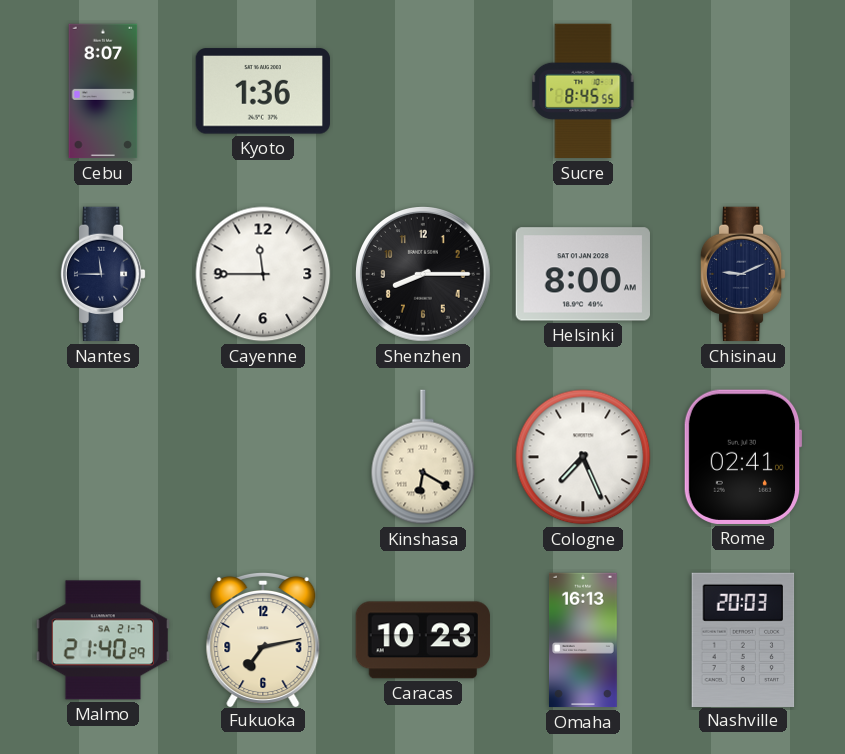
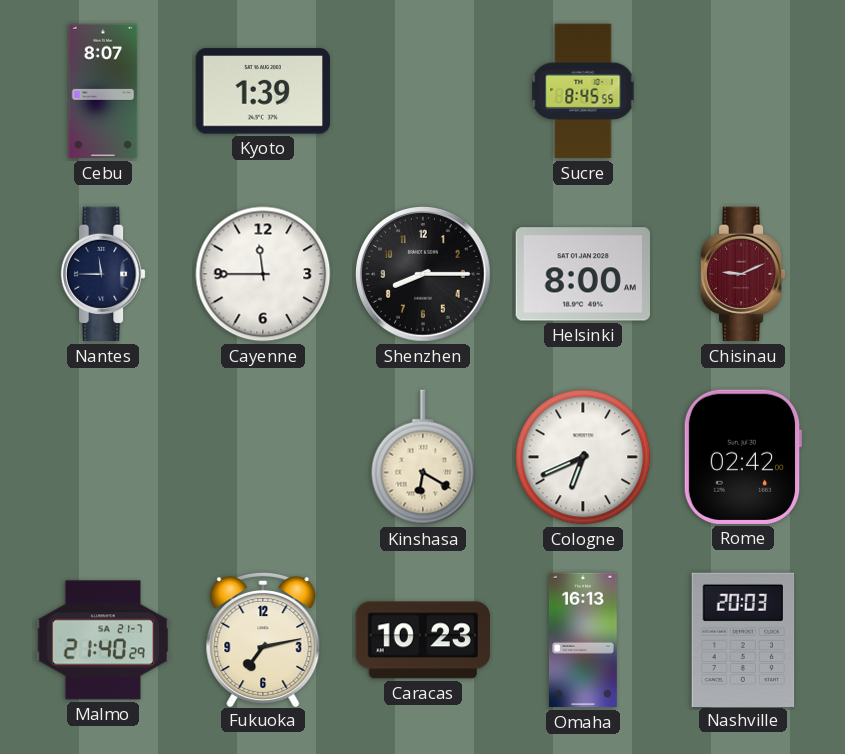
Kyoto: 1:36 -> 1:39
Chisinau dial: navy -> burgundy
Cologne: 7:26 -> 6:41
Rome: 02:41 -> 02:42
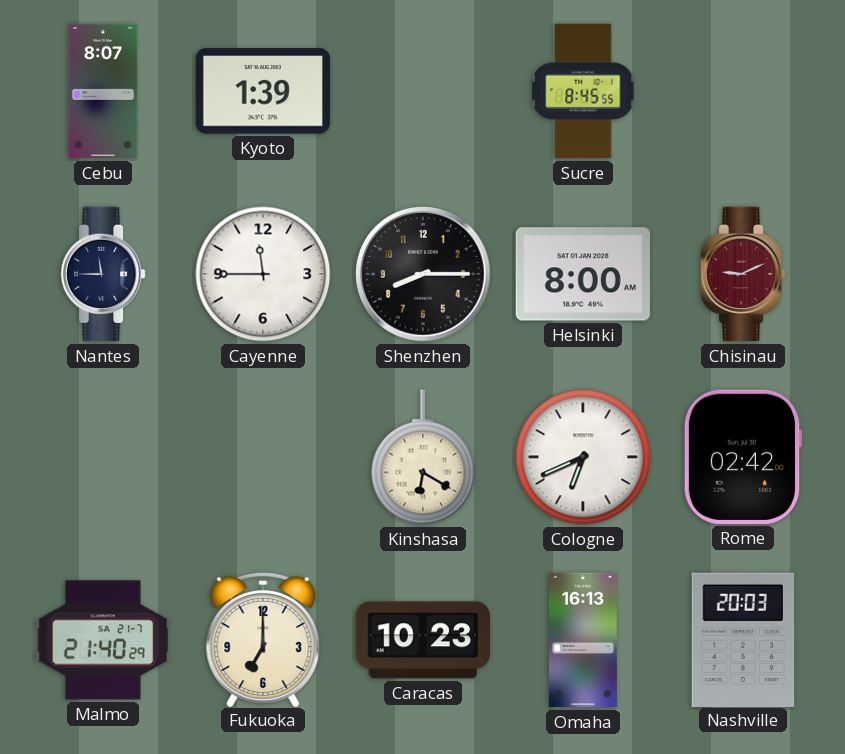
Fukuoka: 7:13 -> 7:00
